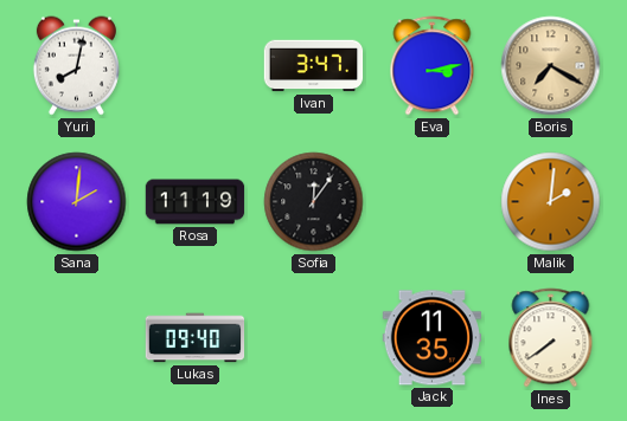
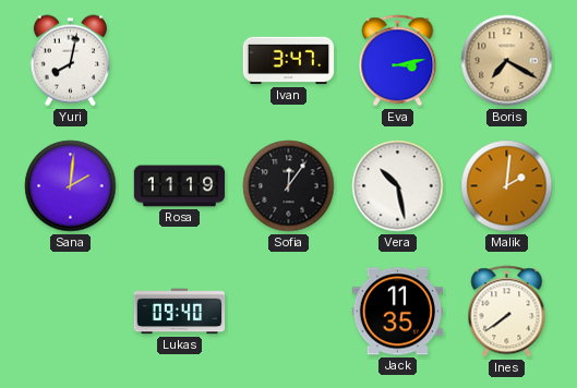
Vera: none -> 10:28
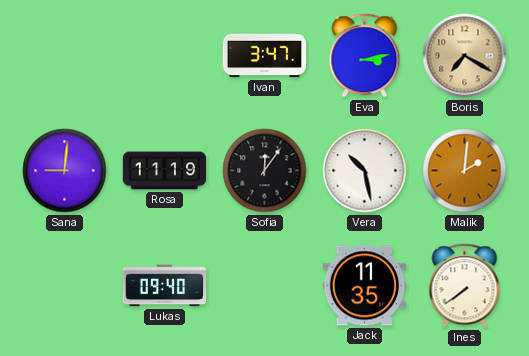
Yuri: 8:02 -> none
Sana: 2:01 -> 9:01
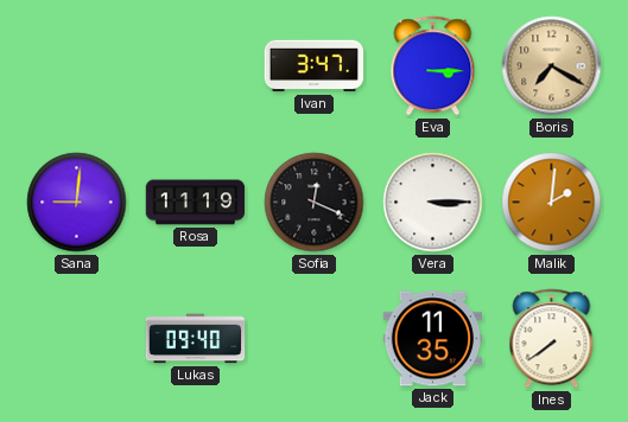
Eva: 3:13 -> 3:15
Sofia: 12:06 -> 12:19
Vera: 10:28 -> 3:15
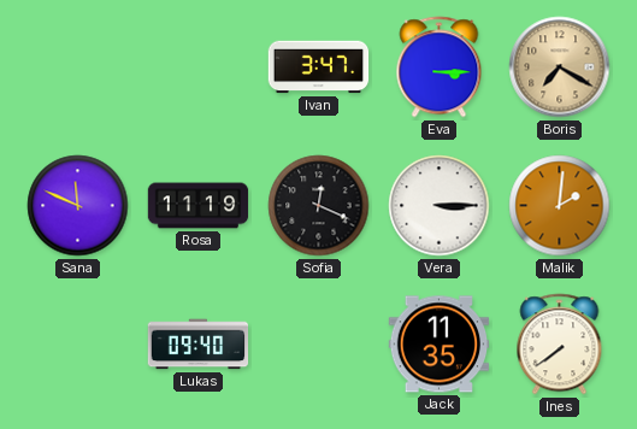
Sana: 9:01 -> 11:49
